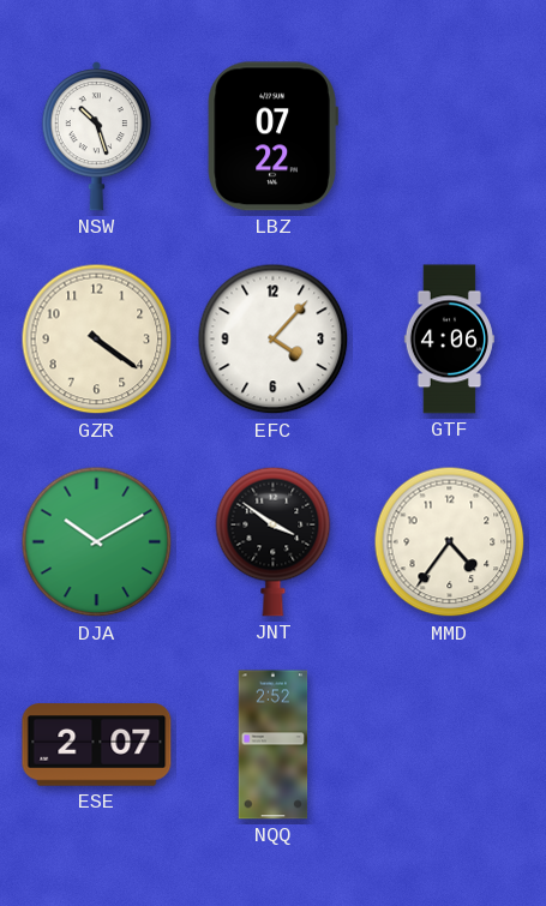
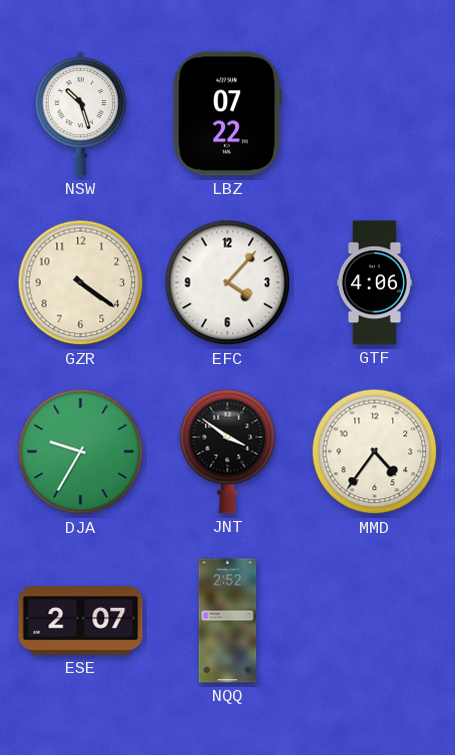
DJA: 10:10 -> 9:35
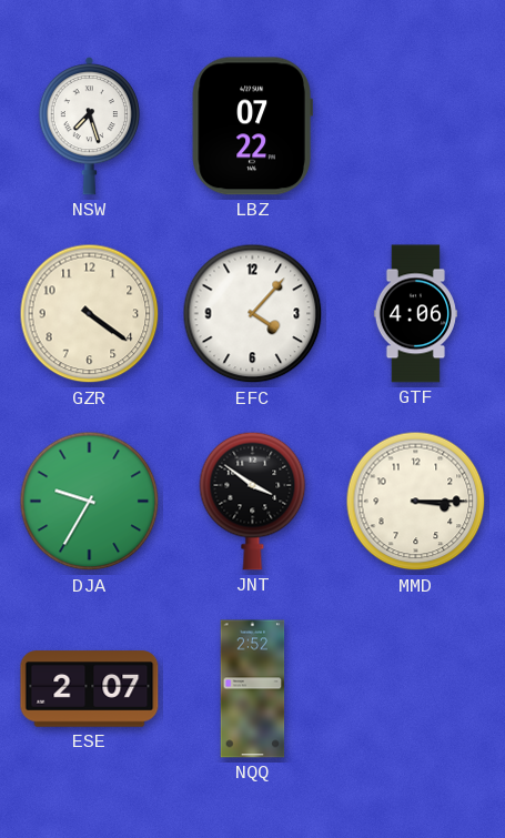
NSW: 10:27 -> 7:27
MMD: 4:36 -> 3:15
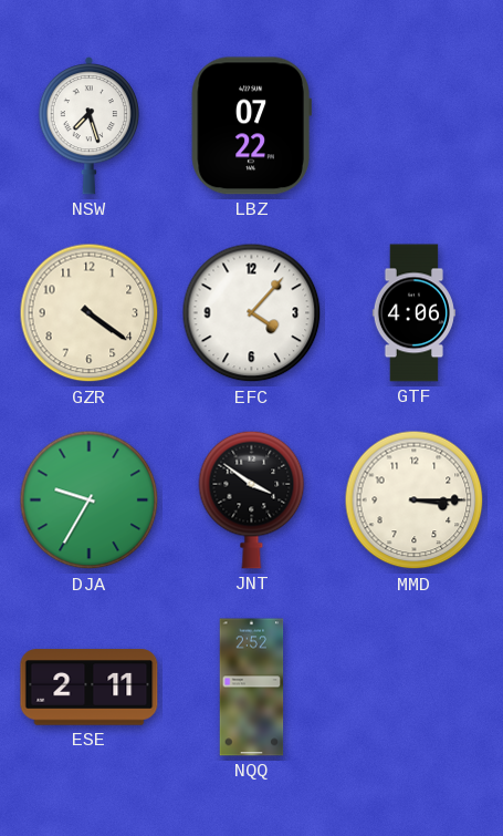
ESE: 2:07 -> 2:11
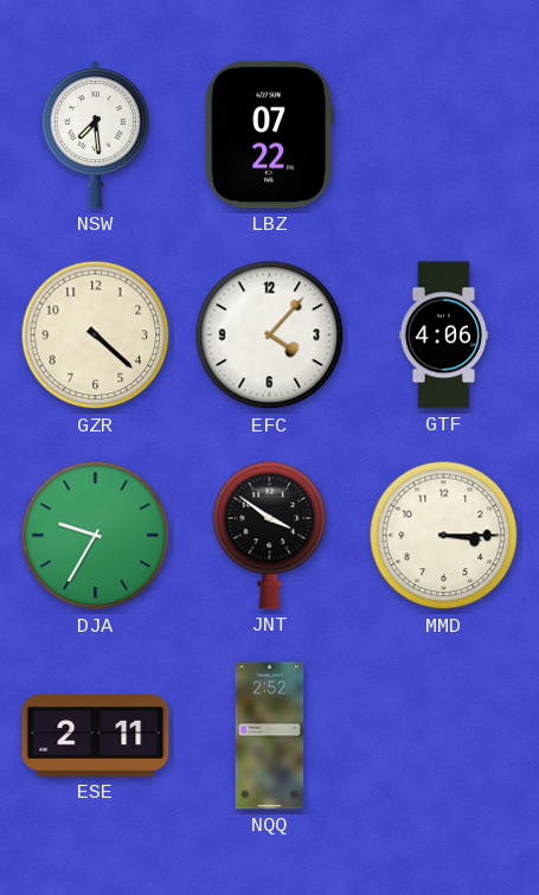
NSW: 7:27 -> 7:29
GZR: 4:21 -> 4:22
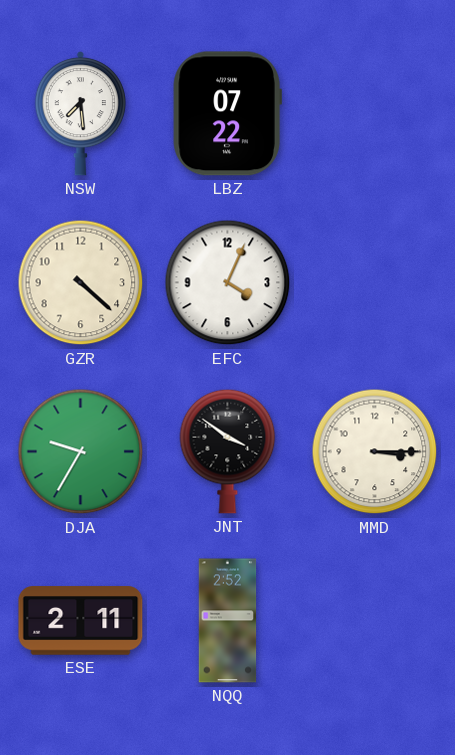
EFC: 4:07 -> 4:04
GTF: 4:06 -> none
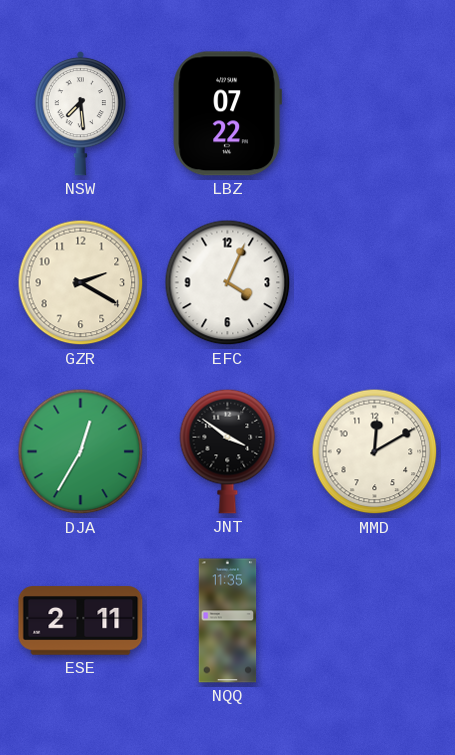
GZR: 4:22 -> 2:20
DJA: 9:35 -> 12:35
MMD: 3:15 -> 12:10
NQQ: 2:52 -> 11:35
